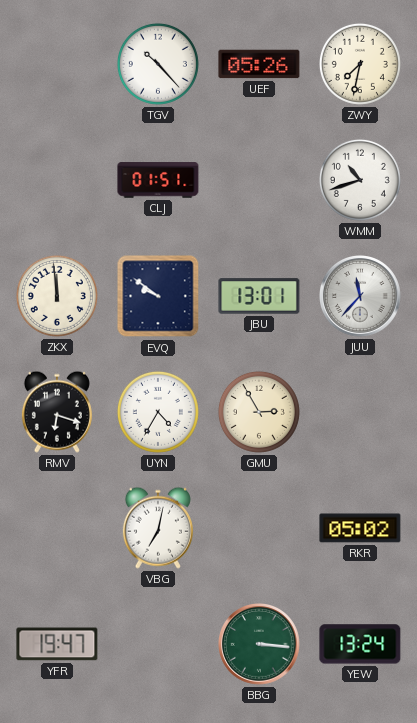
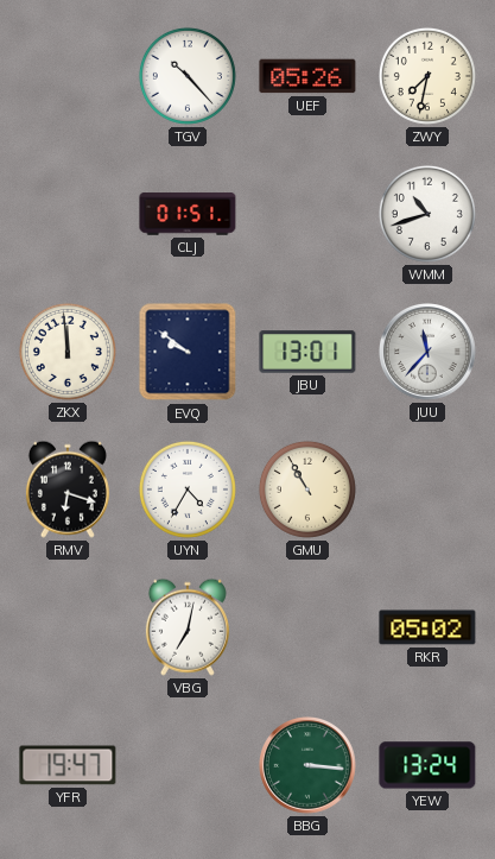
GMU: 2:55 -> 10:55
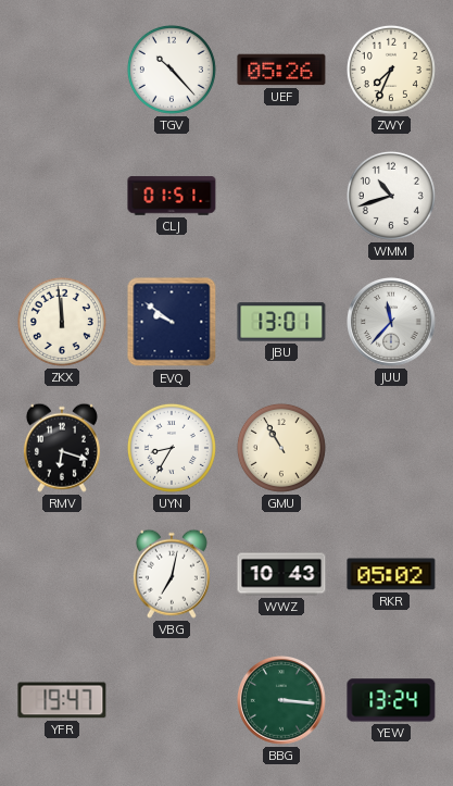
ZWY: 7:32 -> 7:34
UYN: 4:35 -> 8:35
WWZ: none -> 10:43
